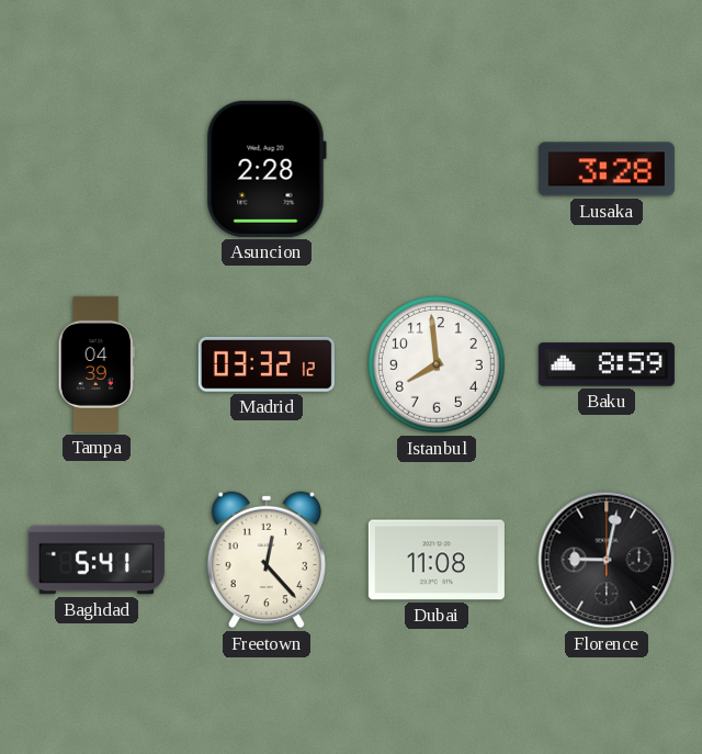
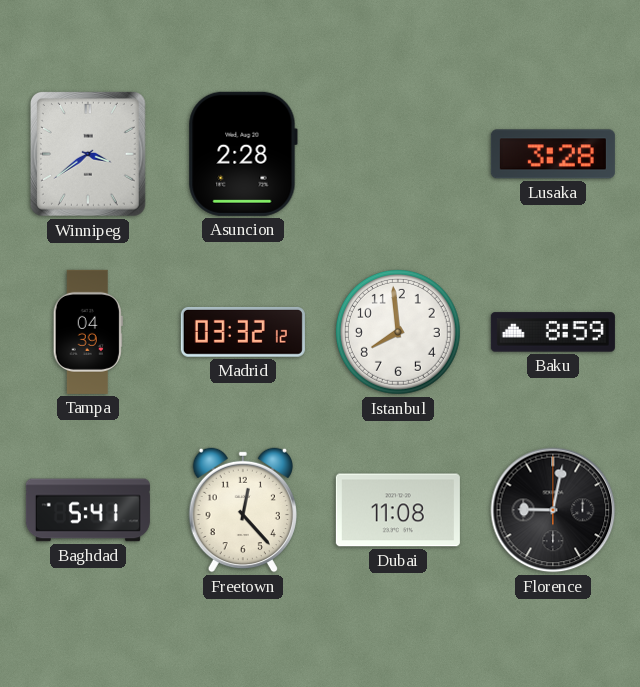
Winnipeg: none -> 3:39
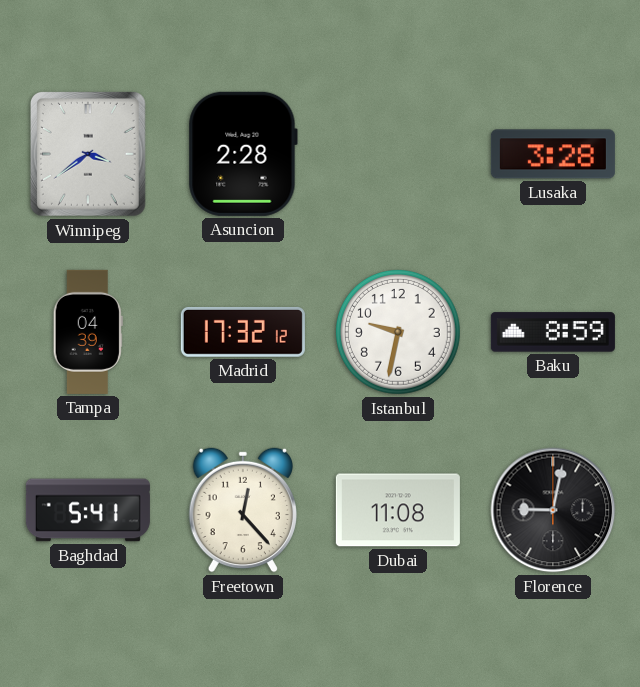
Madrid: 03:32 -> 17:32
Istanbul: 7:59 -> 9:32
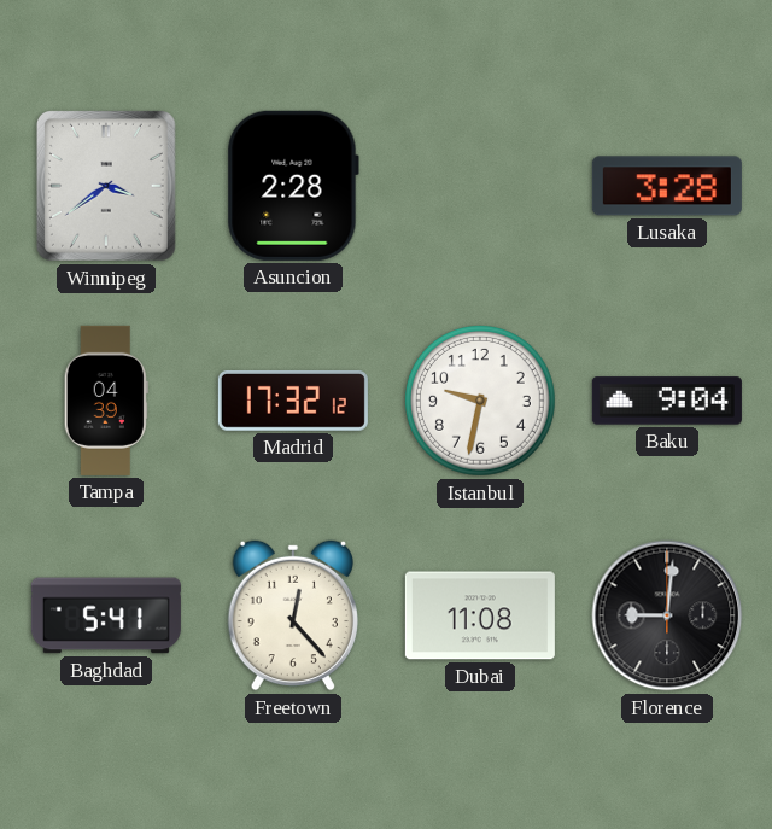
Baku: 8:59 -> 9:04
Florence: 9:02 -> 9:01
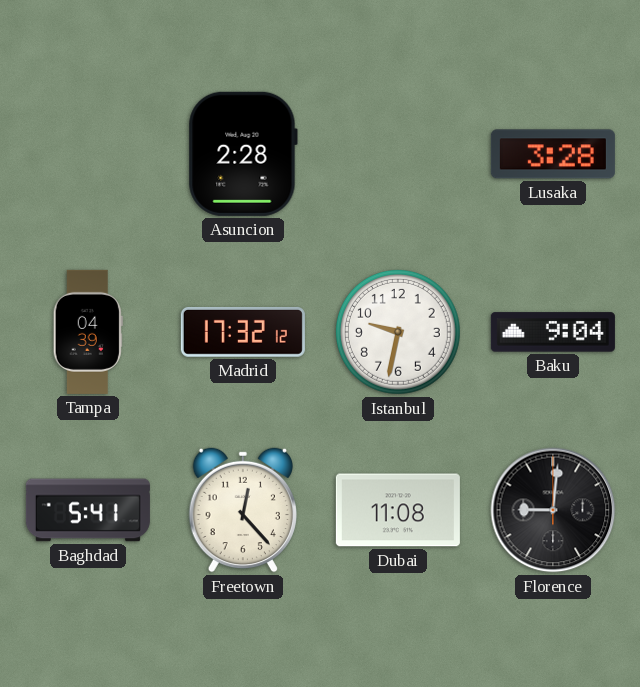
Winnipeg: 3:39 -> none
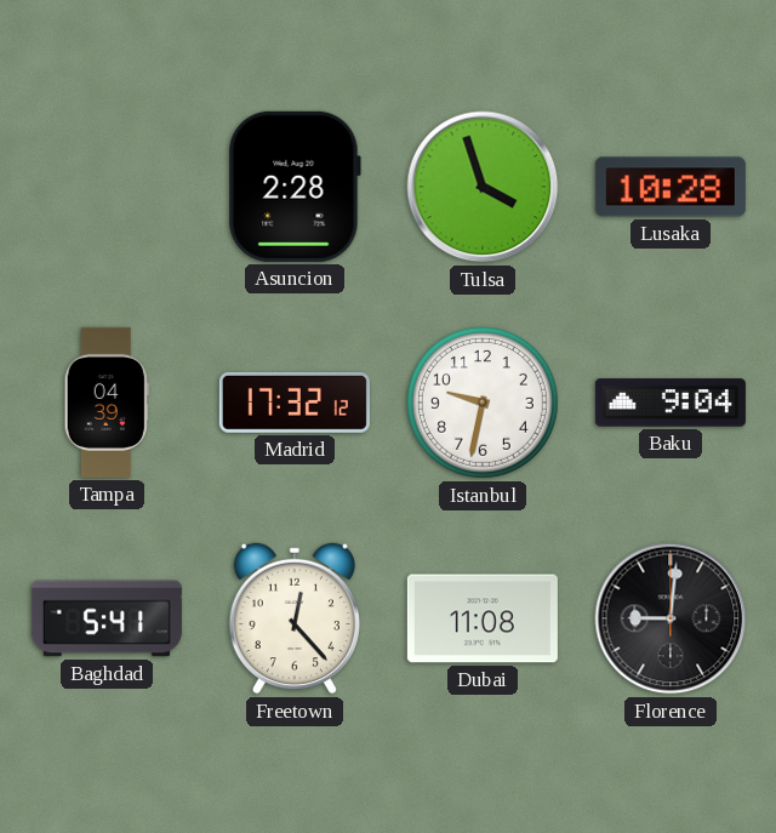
Tulsa: none -> 3:57
Lusaka: 3:28 -> 10:28
